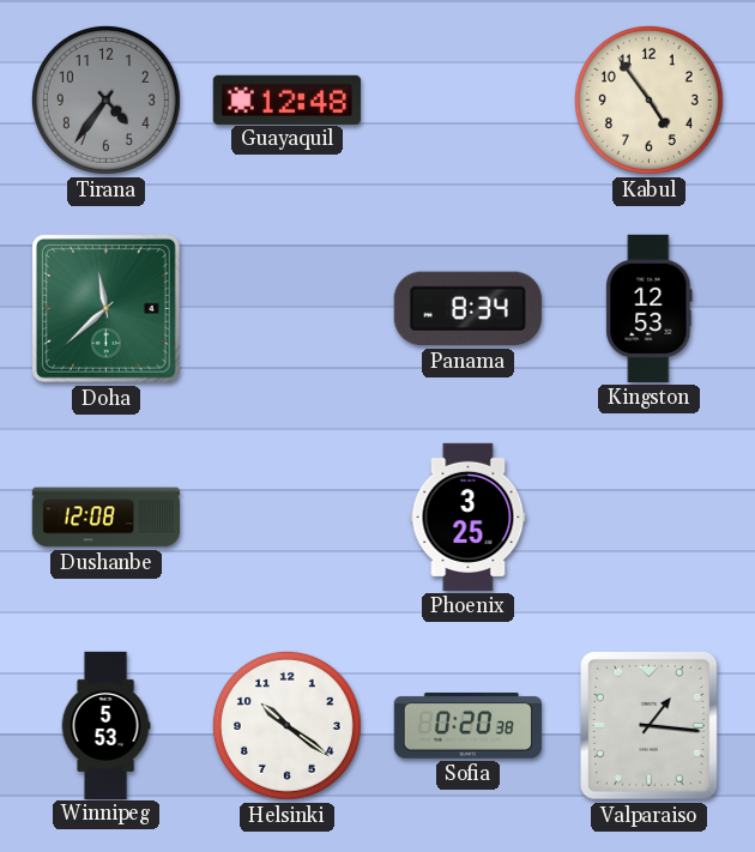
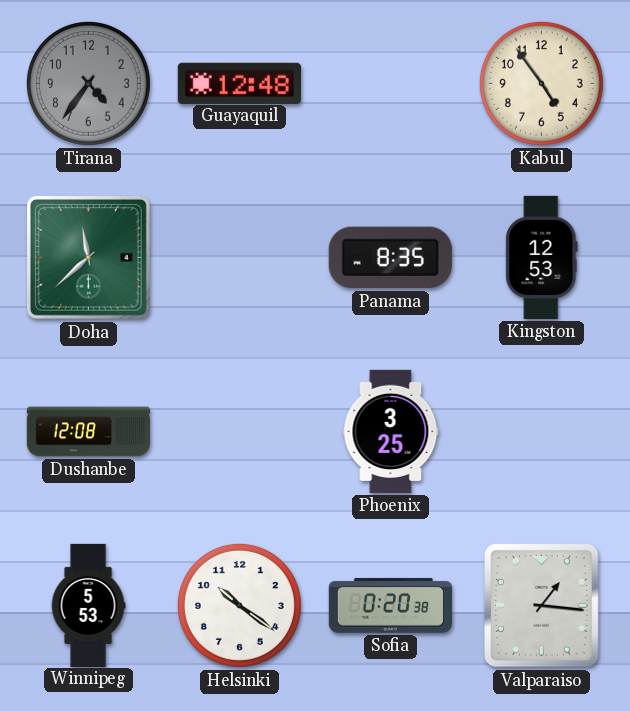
Panama: 8:34 -> 8:35
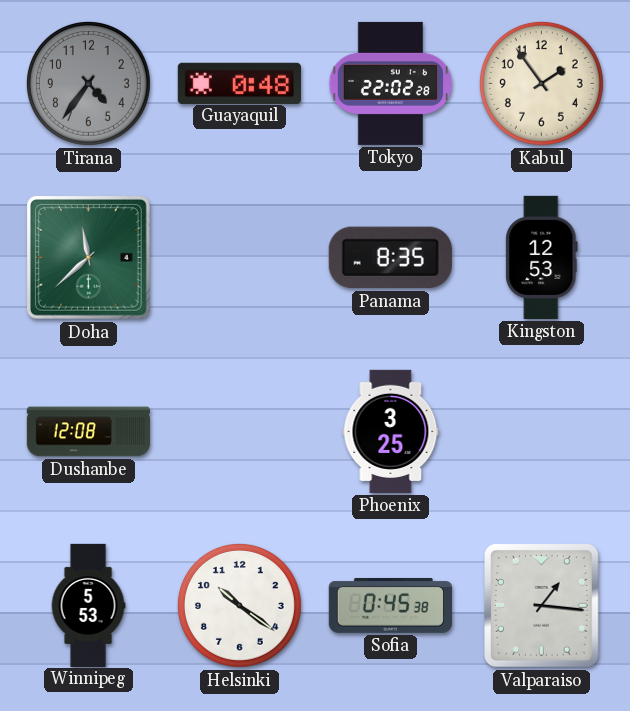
Guayaquil: 12:48 -> 0:48
Tokyo: none -> 22:02
Kabul: 4:54 -> 1:54
Sofia: 0:20 -> 0:45
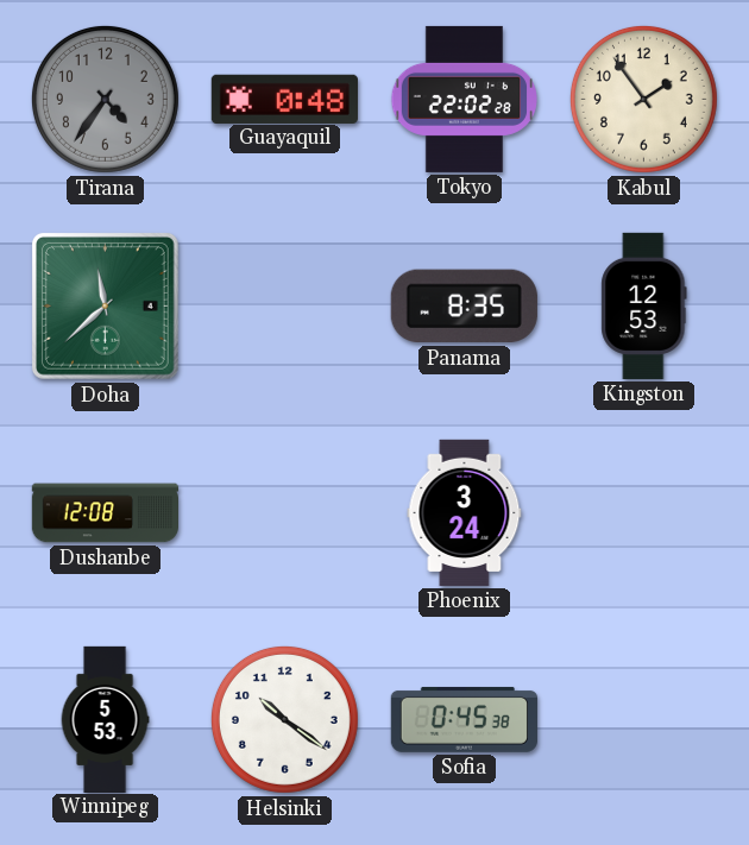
Phoenix: 3:25 -> 3:24
Valparaiso: 1:16 -> none
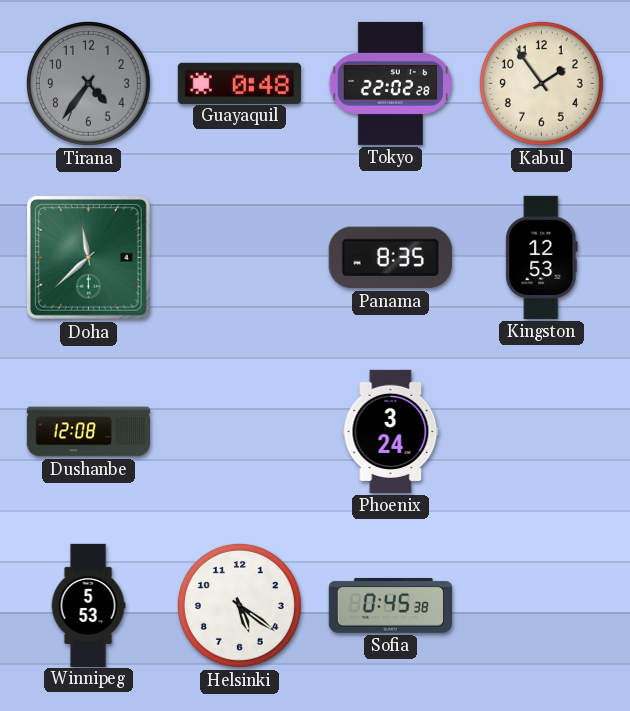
Helsinki: 10:21 -> 5:21
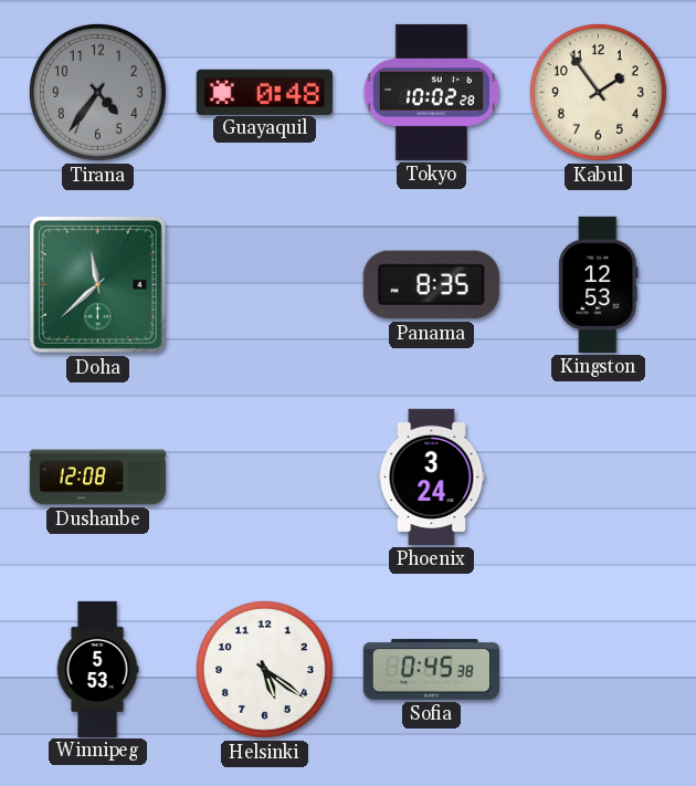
Tokyo: 22:02 -> 10:02
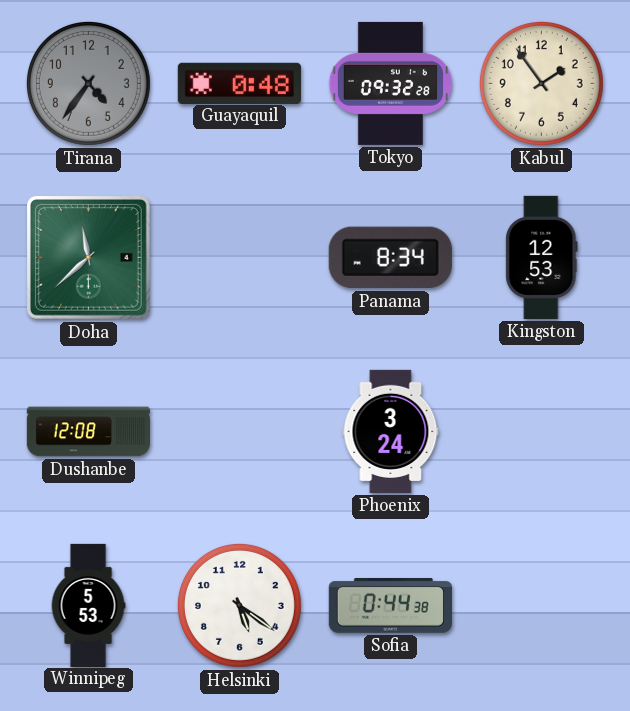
Tokyo: 10:02 -> 09:32
Panama: 8:35 -> 8:34
Sofia: 0:45 -> 0:44
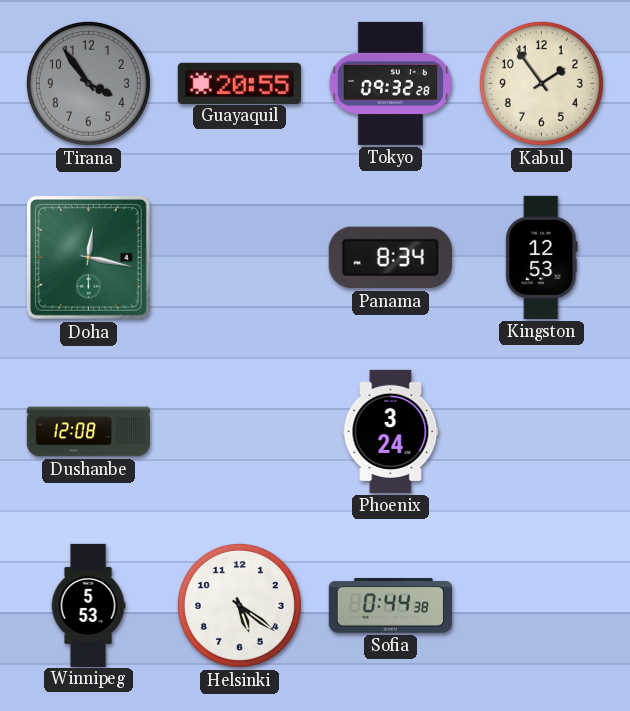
Tirana: 4:36 -> 3:54
Guayaquil: 0:48 -> 20:55
Doha: 11:38 -> 12:17
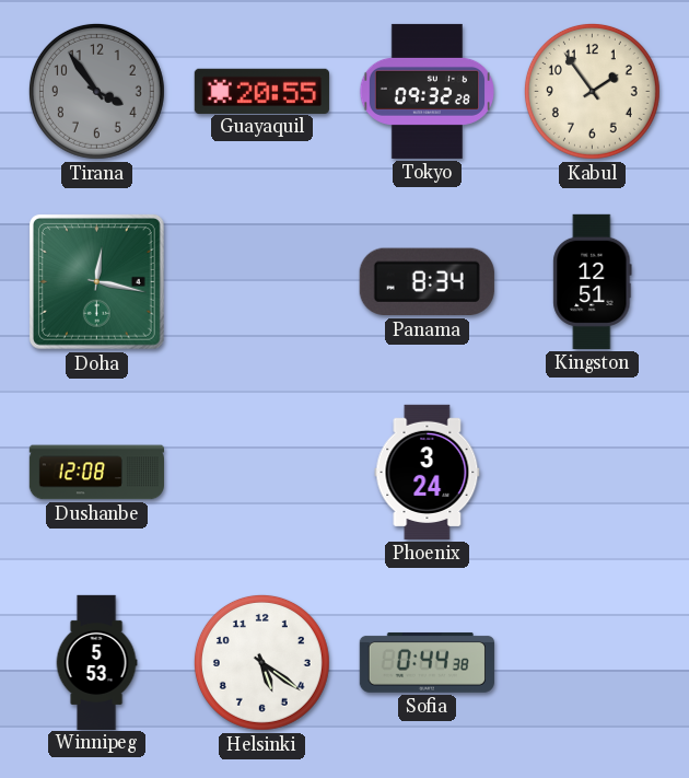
Kingston: 12:53 -> 12:51
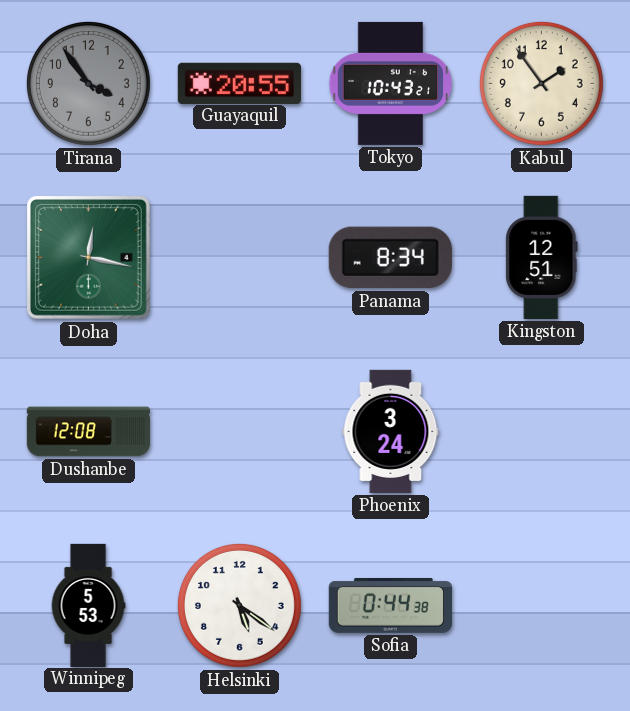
Tokyo: 09:32 -> 10:43
